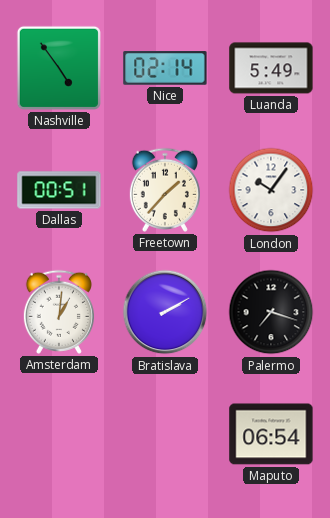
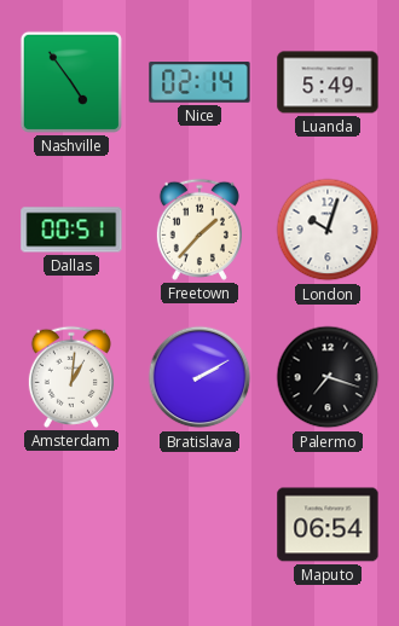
London: 10:06 -> 10:03
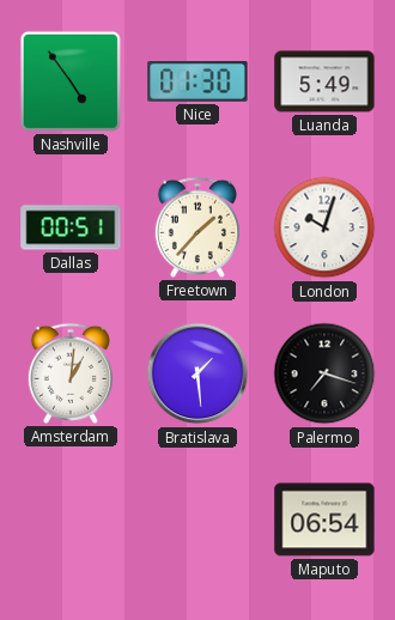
Nice: 02:14 -> 01:30
Bratislava: 2:10 -> 1:29
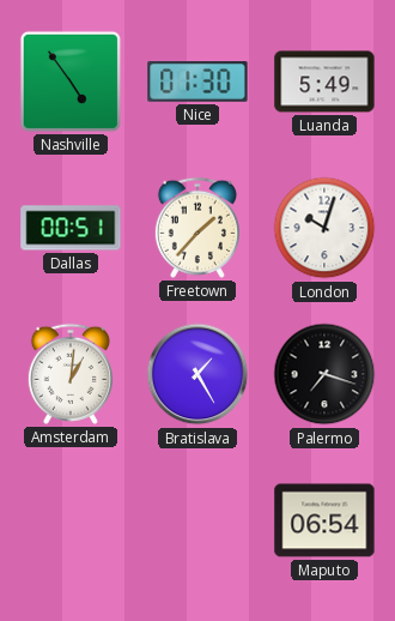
Bratislava: 1:29 -> 1:25
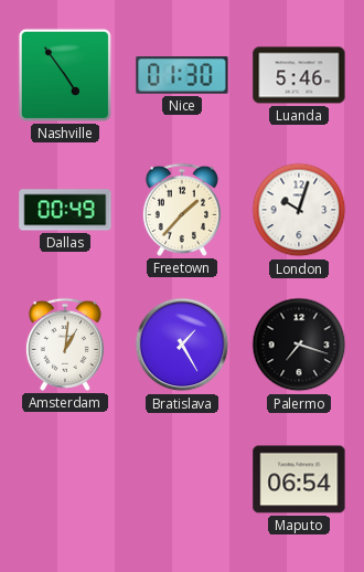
Luanda: 5:49 -> 5:46
Dallas: 00:51 -> 00:49
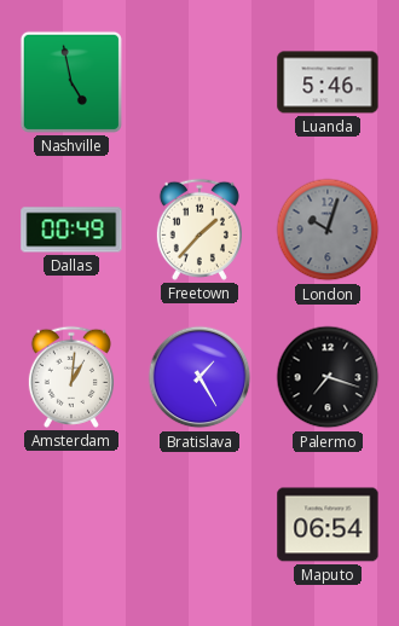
Nashville: 4:54 -> 4:58
Nice: 01:30 -> none
London dial: white -> grey
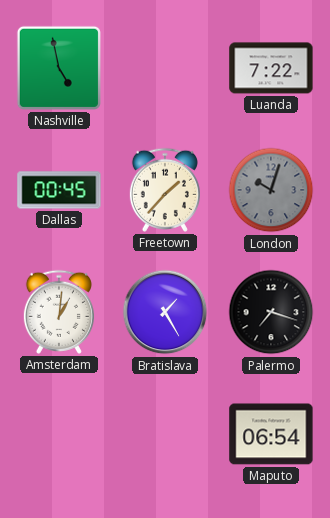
Luanda: 5:46 -> 7:22
Dallas: 00:49 -> 00:45
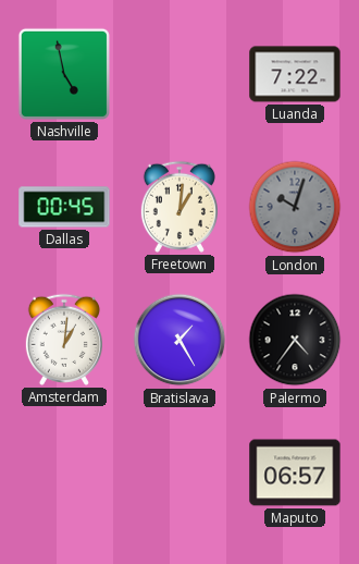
Freetown: 1:37 -> 1:01
Palermo: 7:18 -> 4:36
Maputo: 06:54 -> 06:57
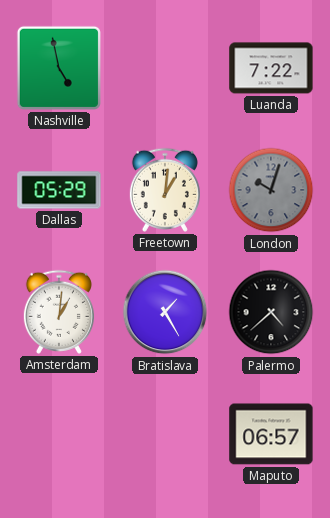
Dallas: 00:45 -> 05:29
Palermo: 4:36 -> 4:38
